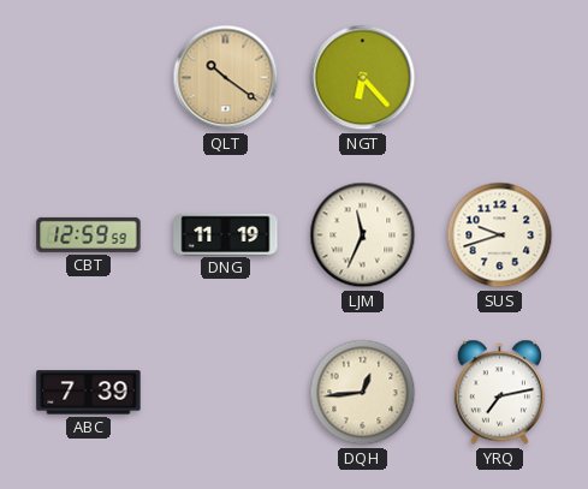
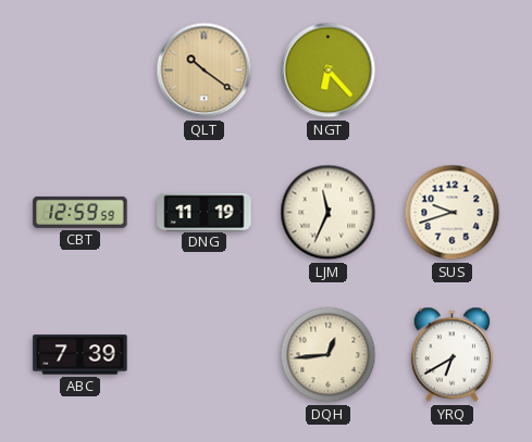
YRQ: 7:13 -> 6:40
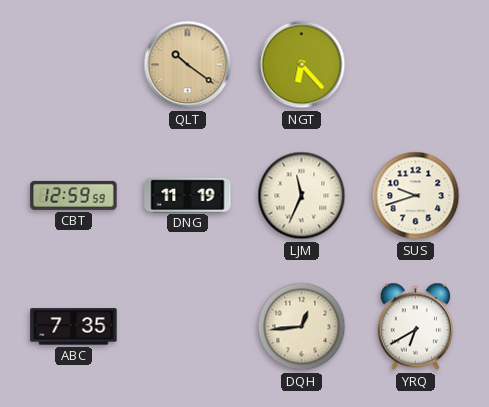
ABC: 7:39 -> 7:35
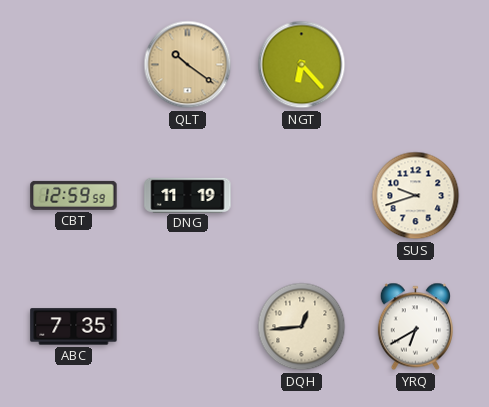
LJM: 11:34 -> none
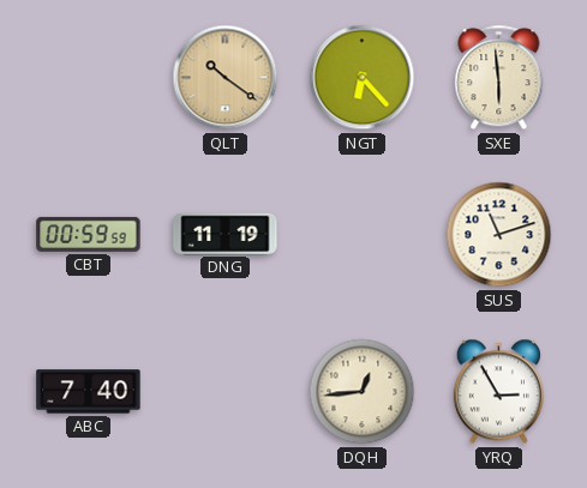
SXE: none -> 5:59
CBT: 12:59 -> 00:59
SUS: 9:42 -> 11:12
ABC: 7:35 -> 7:40
YRQ: 6:40 -> 2:55
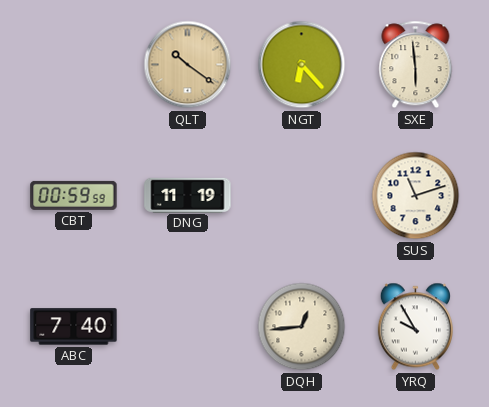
YRQ: 2:55 -> 9:55
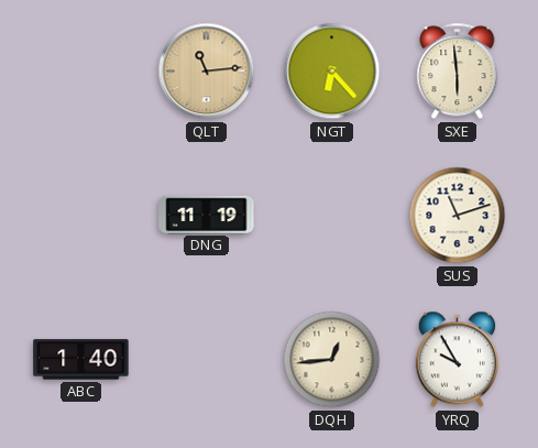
QLT: 10:21 -> 11:14
CBT: 00:59 -> none
ABC: 7:40 -> 1:40
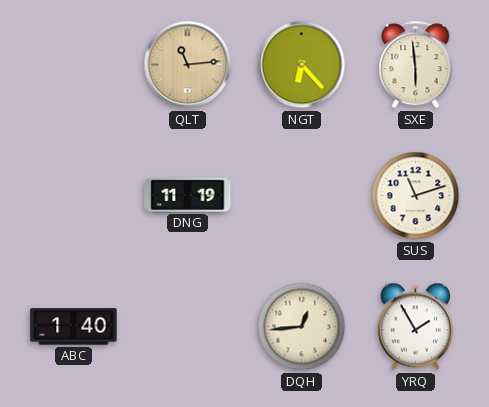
YRQ: 9:55 -> 1:55
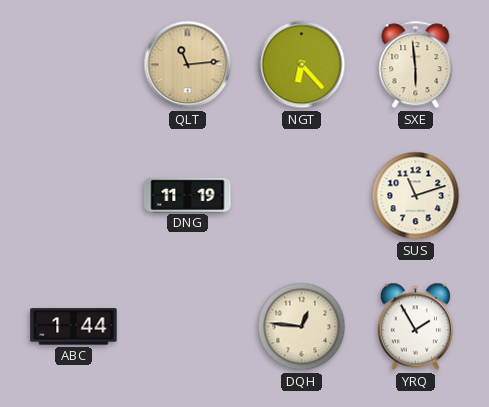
ABC: 1:40 -> 1:44
DQH: 12:44 -> 12:46
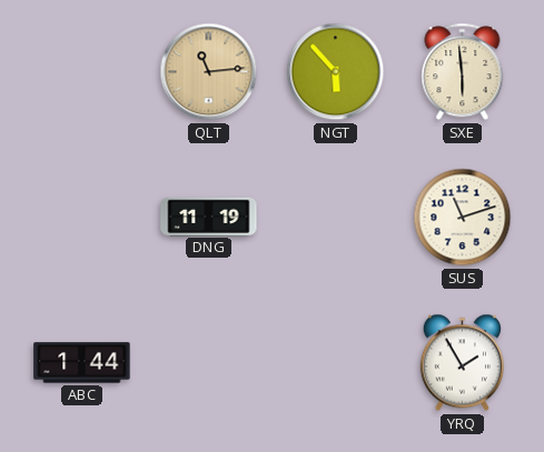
NGT: 6:23 -> 5:53
DQH: 12:46 -> none
